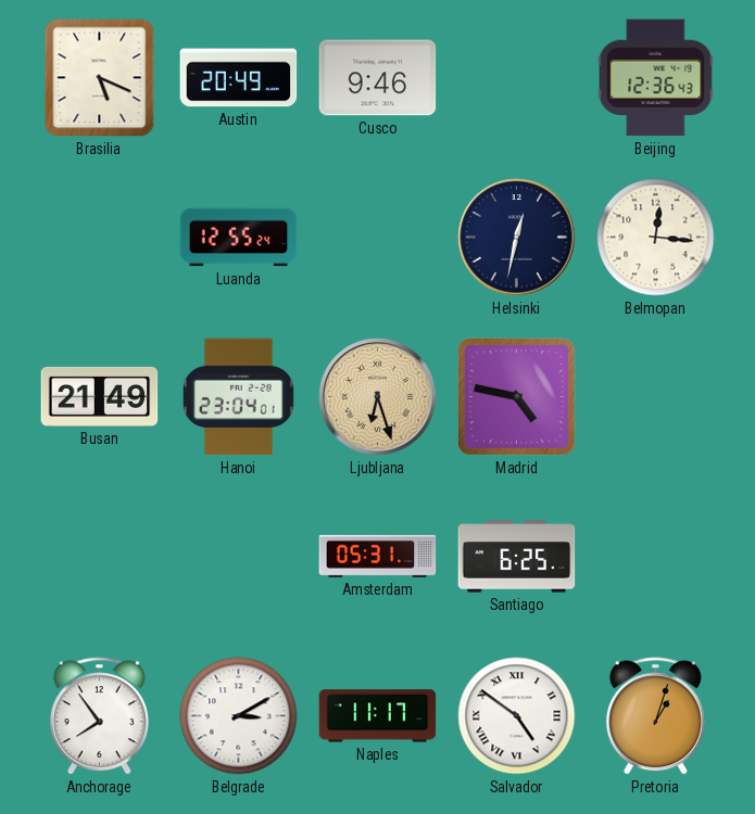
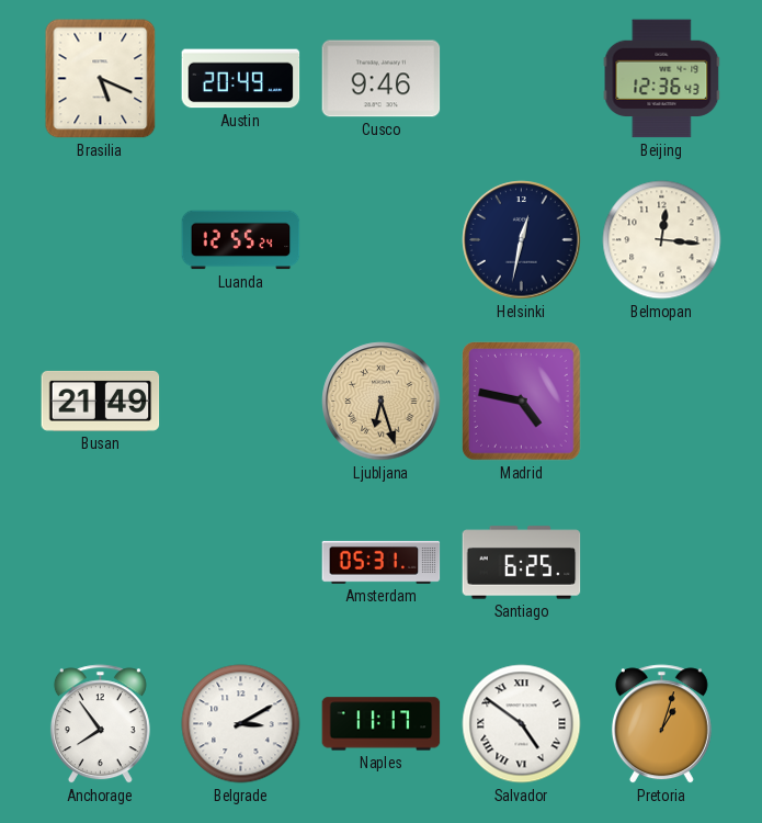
Hanoi: 23:04 -> none
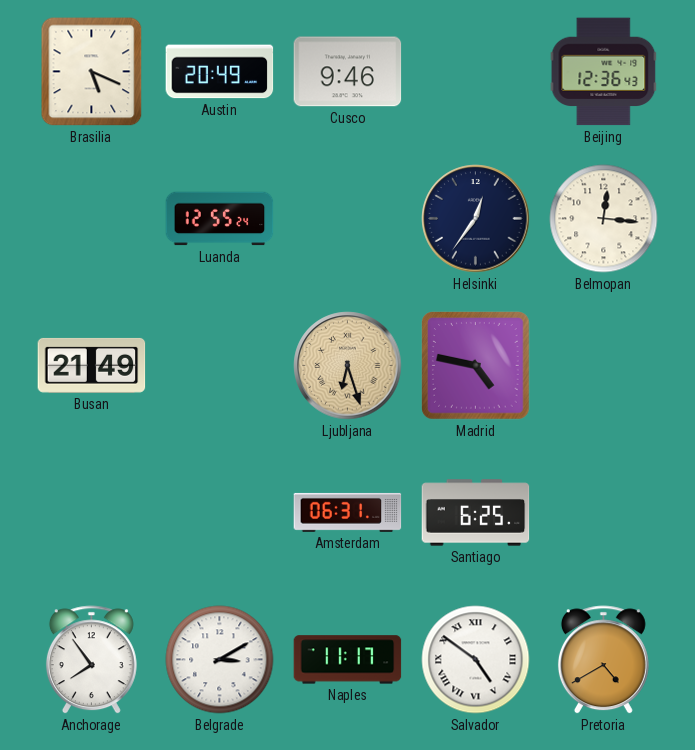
Helsinki: 12:32 -> 12:36
Amsterdam: 05:31 -> 06:31
Pretoria: 1:03 -> 4:40
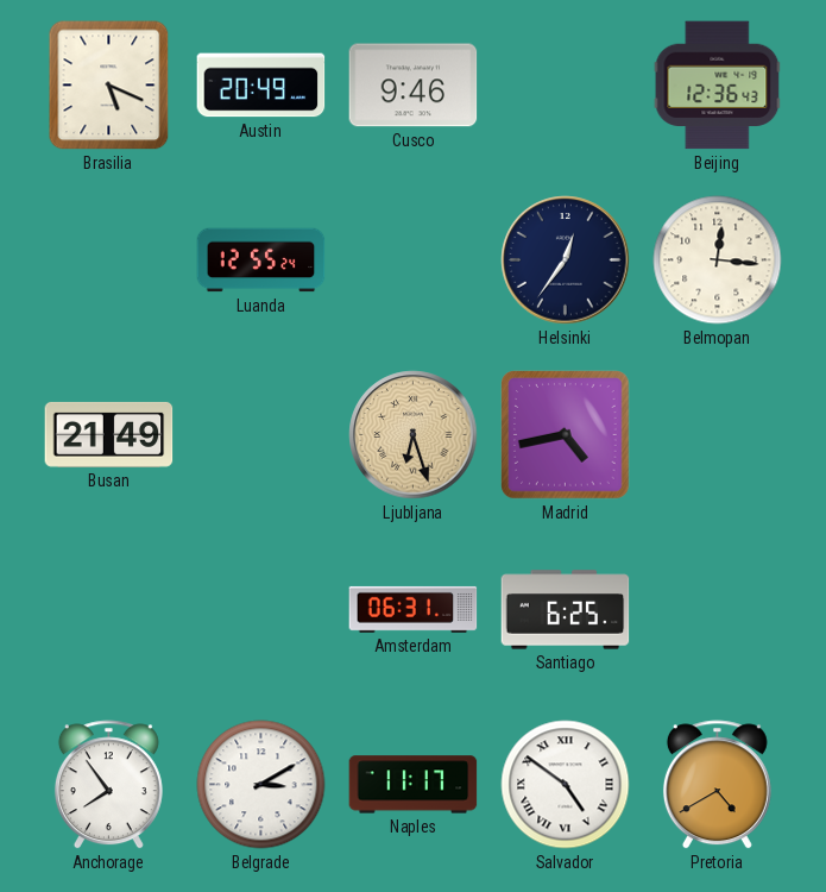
Madrid: 4:47 -> 4:43
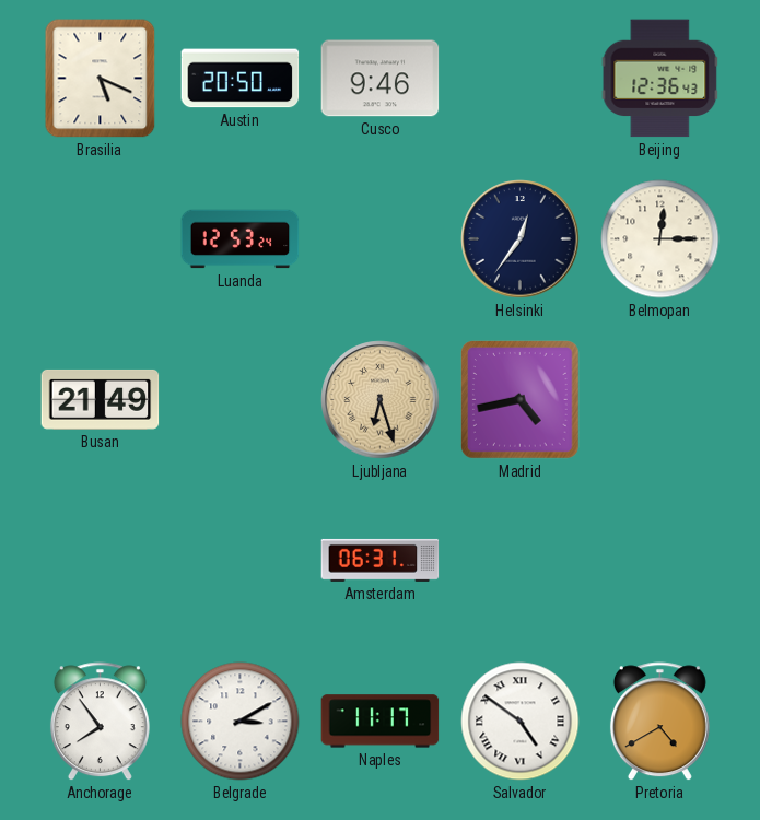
Austin: 20:49 -> 20:50
Luanda: 12:55 -> 12:53
Belmopan: 12:16 -> 12:15
Santiago: 6:25 -> none
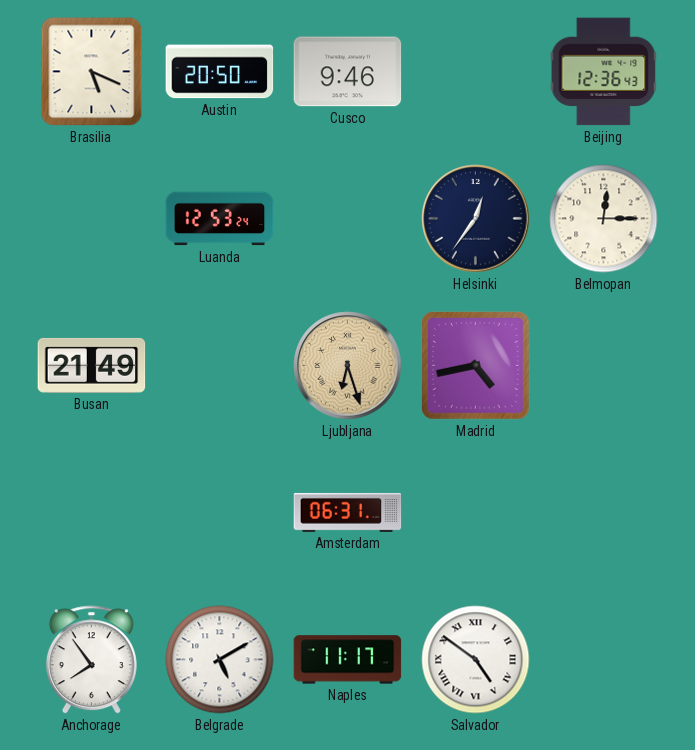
Belgrade: 3:10 -> 5:10
Pretoria: 4:40 -> none
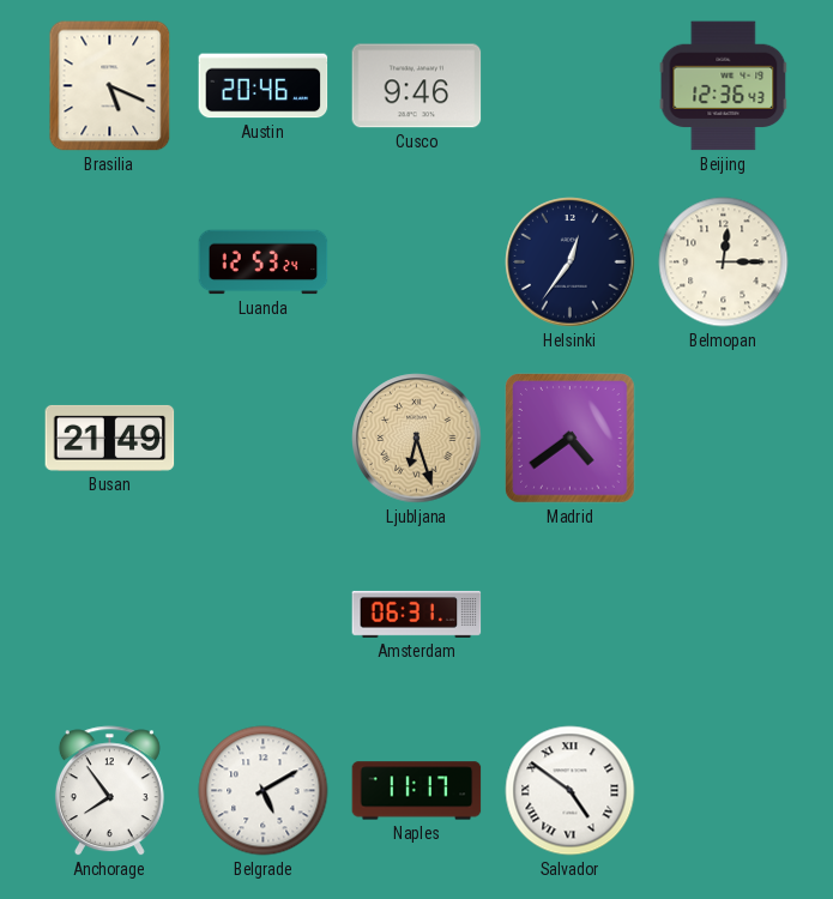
Austin: 20:50 -> 20:46
Madrid: 4:43 -> 4:39
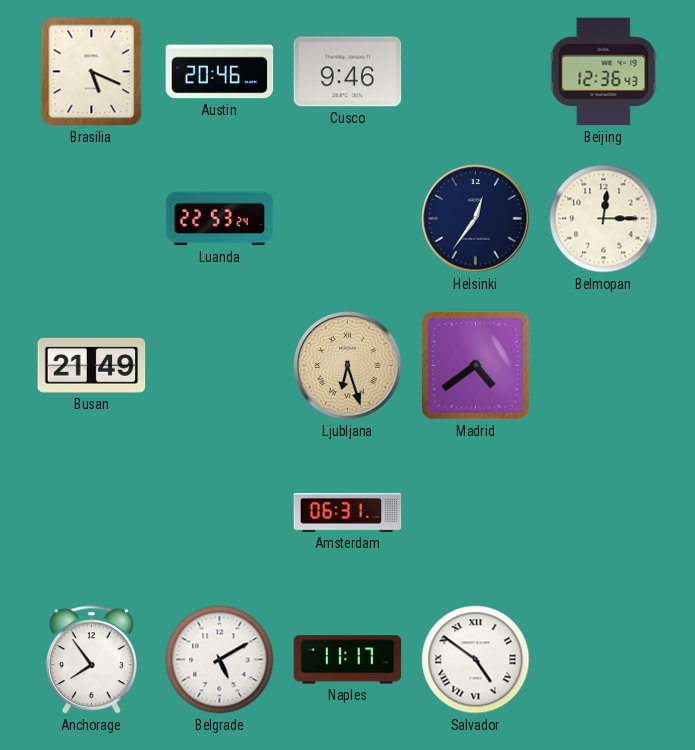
Luanda: 12:53 -> 22:53
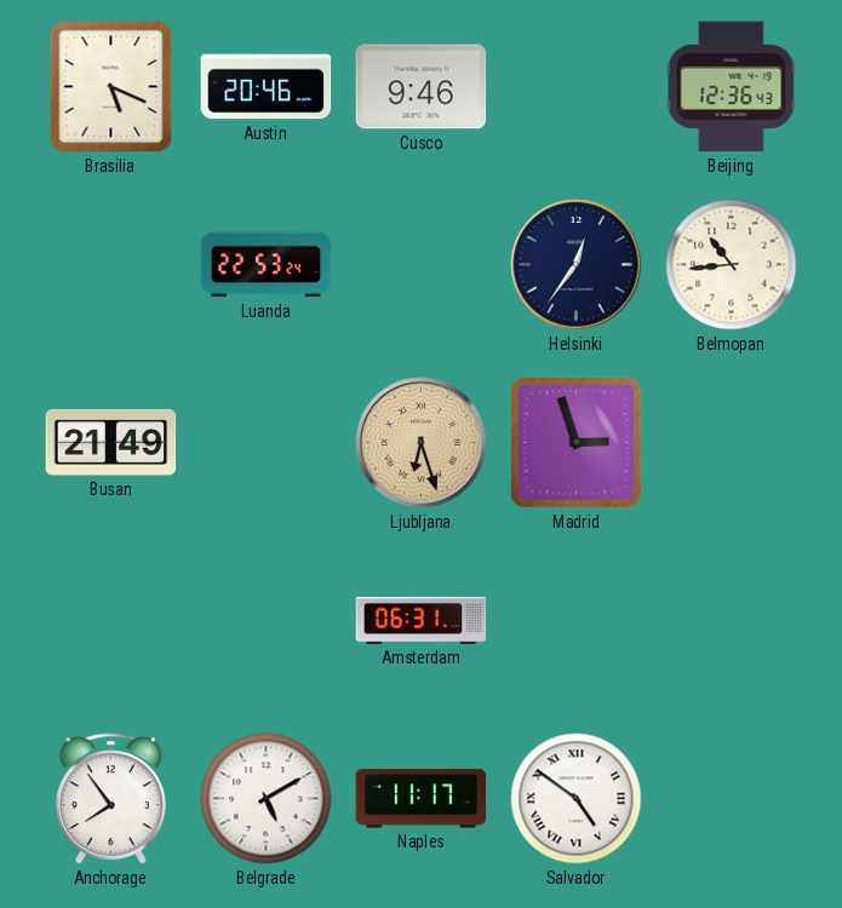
Belmopan: 12:15 -> 10:44
Madrid: 4:39 -> 2:57
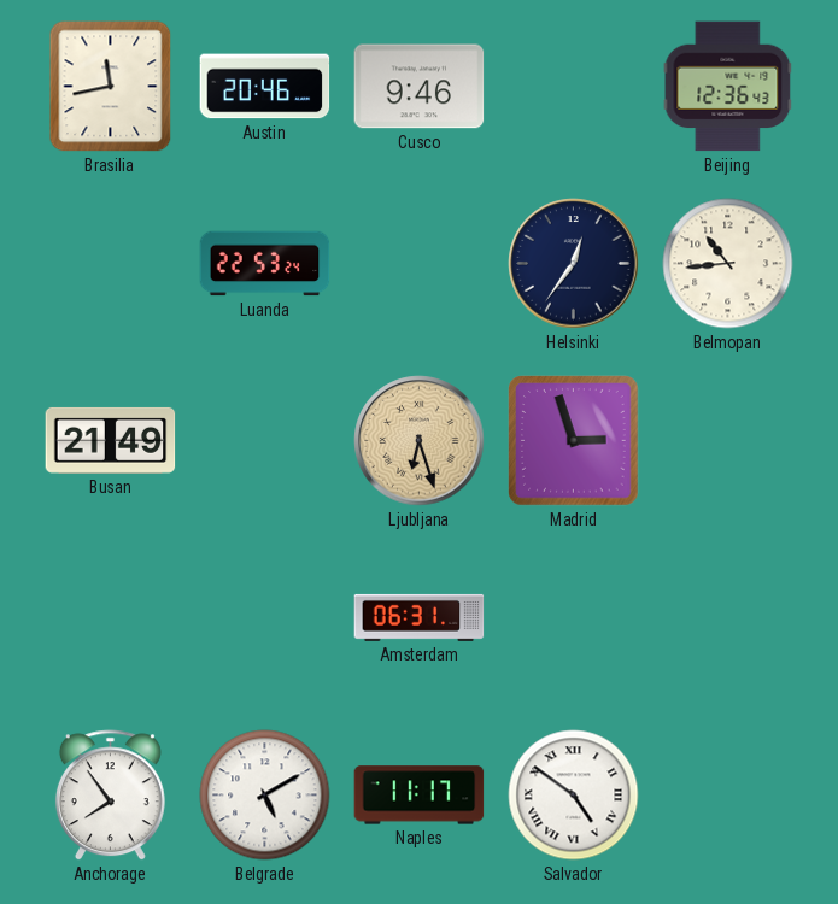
Brasilia: 5:19 -> 11:43
